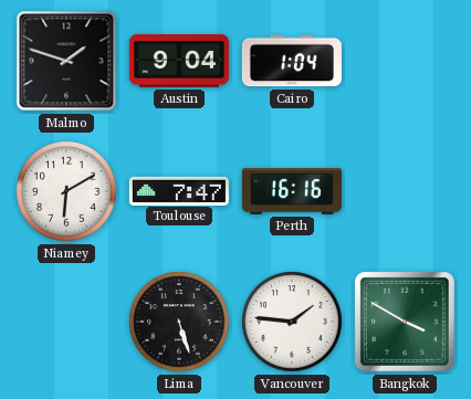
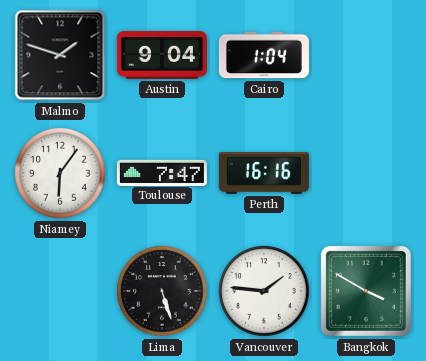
Niamey: 6:10 -> 6:06
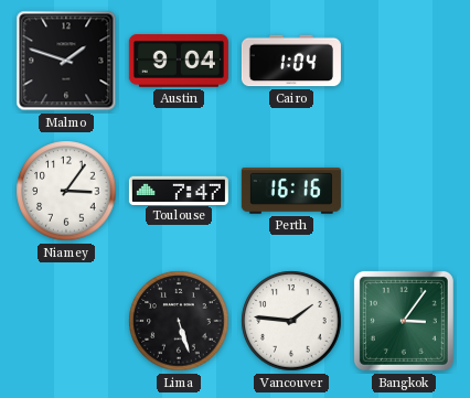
Niamey: 6:06 -> 3:06
Bangkok: 3:50 -> 3:06
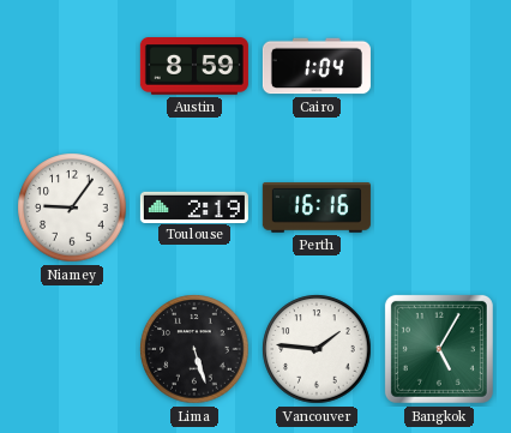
Malmo: 1:48 -> none
Austin: 9:04 -> 8:59
Niamey: 3:06 -> 9:06
Toulouse: 7:47 -> 2:19
Bangkok: 3:06 -> 5:05
